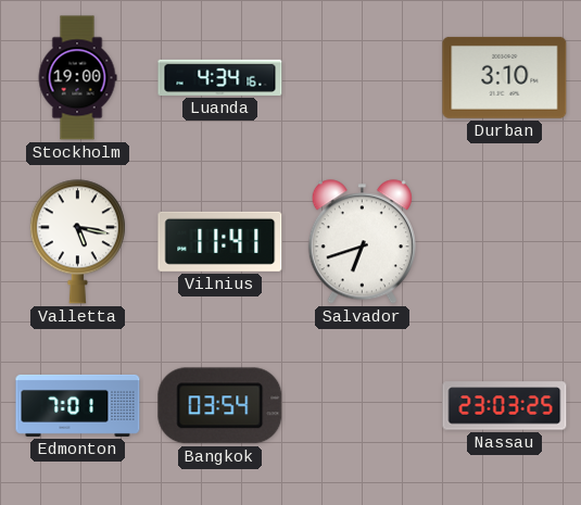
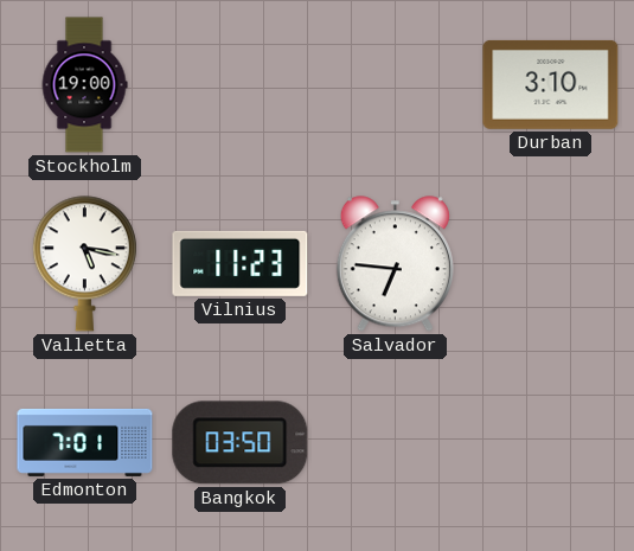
Luanda: 4:34 -> none
Vilnius: 11:41 -> 11:23
Salvador: 6:42 -> 6:46
Bangkok: 03:54 -> 03:50
Nassau: 23:03 -> none
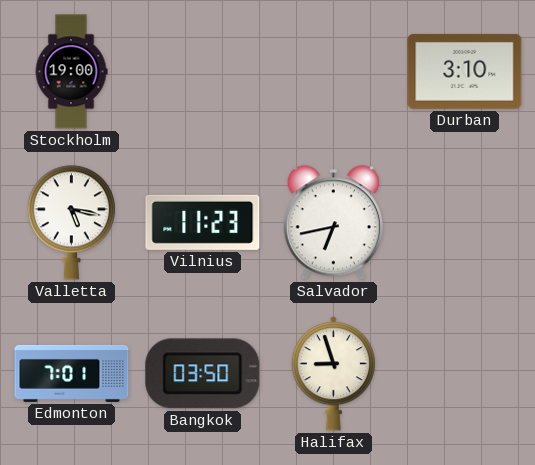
Salvador: 6:46 -> 6:43
Halifax: none -> 8:57
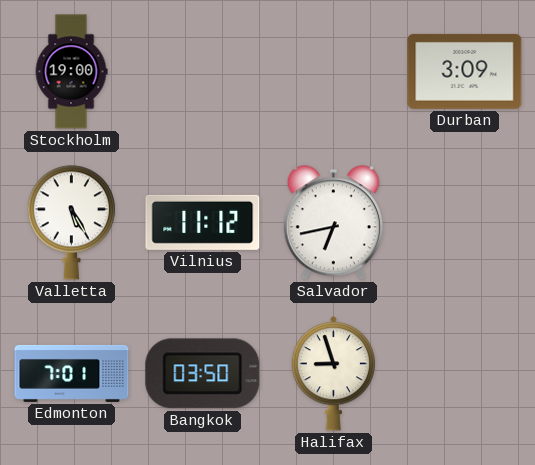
Durban: 3:10 -> 3:09
Valletta: 5:17 -> 5:25
Vilnius: 11:23 -> 11:12
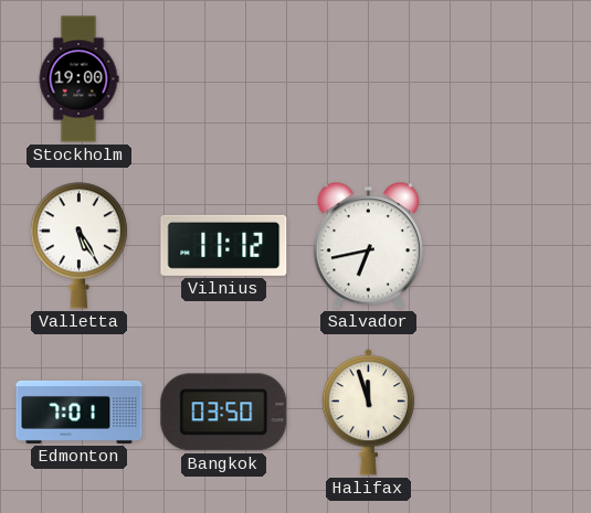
Durban: 3:09 -> none
Halifax: 8:57 -> 11:57
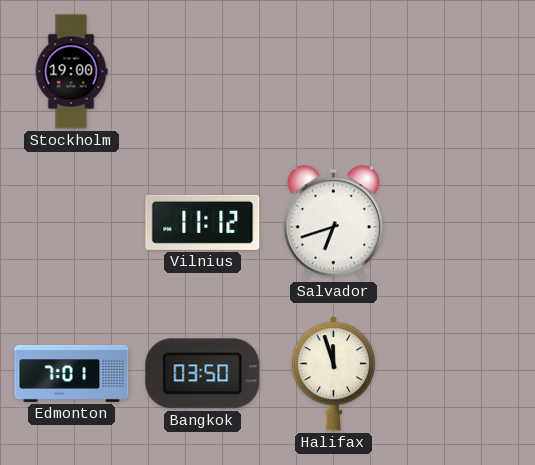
Valletta: 5:25 -> none
Salvador: 6:43 -> 6:42
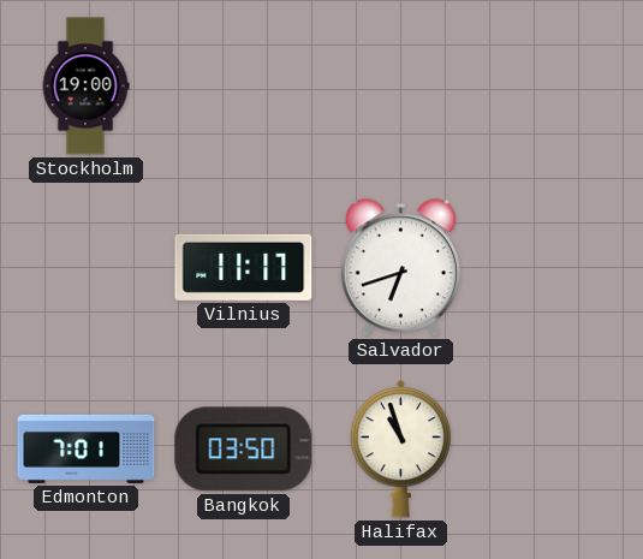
Vilnius: 11:12 -> 11:17
Halifax: 11:57 -> 10:57
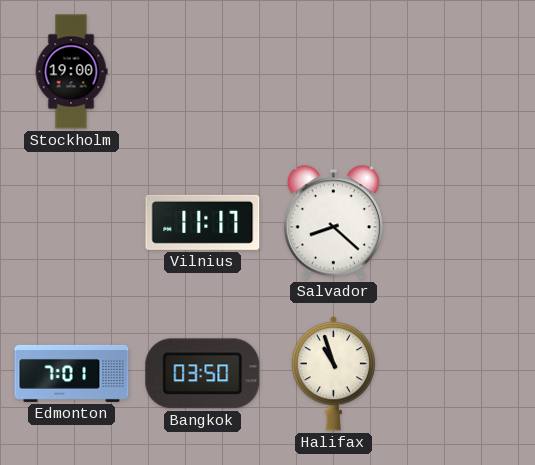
Salvador: 6:42 -> 8:22
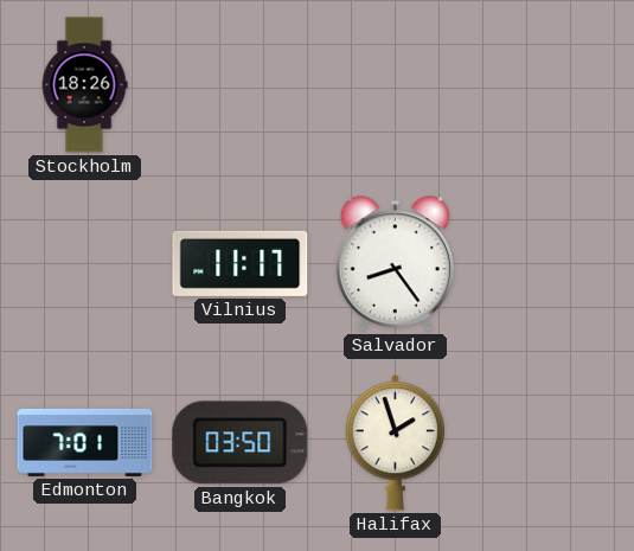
Stockholm: 19:00 -> 18:26
Salvador: 8:22 -> 8:24
Halifax: 10:57 -> 1:57
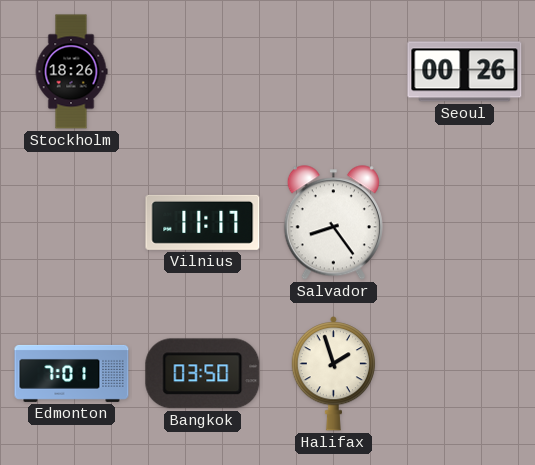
Seoul: none -> 00:26
